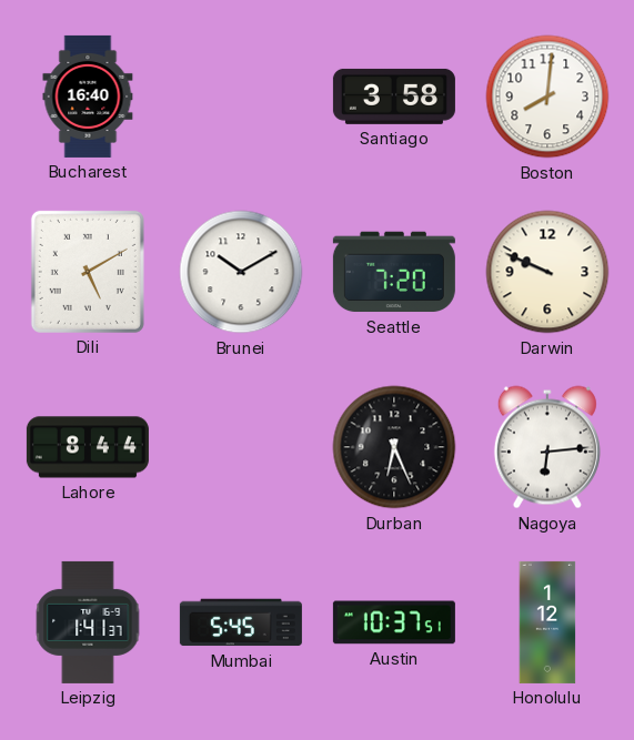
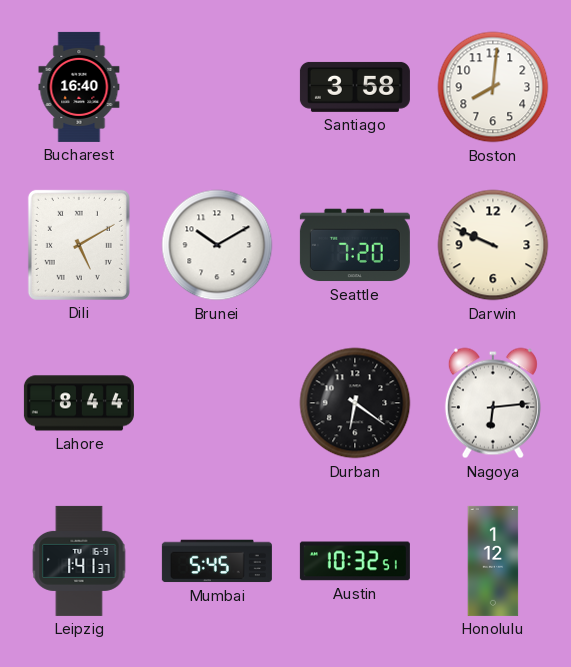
Durban: 6:26 -> 6:21
Austin: 10:37 -> 10:32
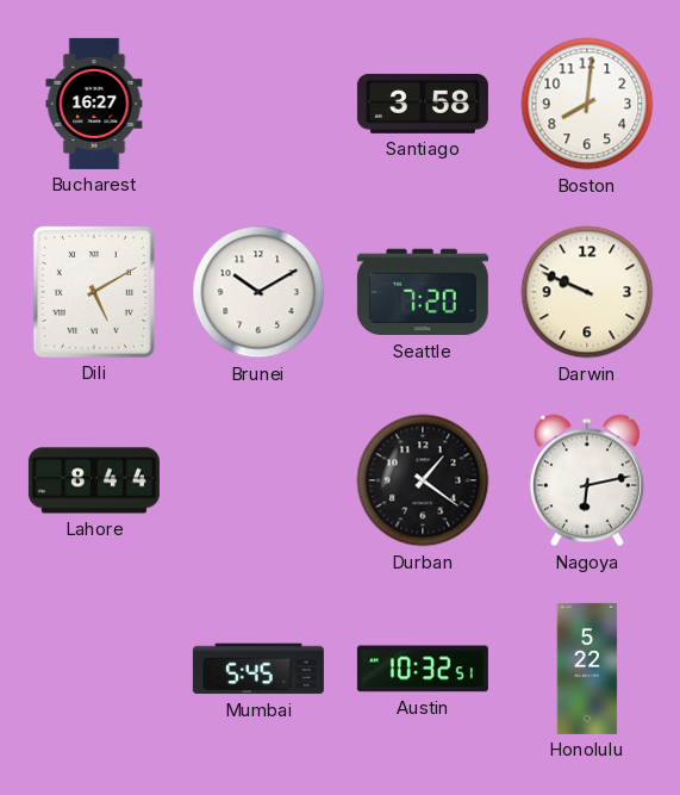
Bucharest: 16:40 -> 16:27
Durban: 6:21 -> 1:21
Nagoya: 6:14 -> 6:13
Leipzig: 1:41 -> none
Honolulu: 1:12 -> 5:22
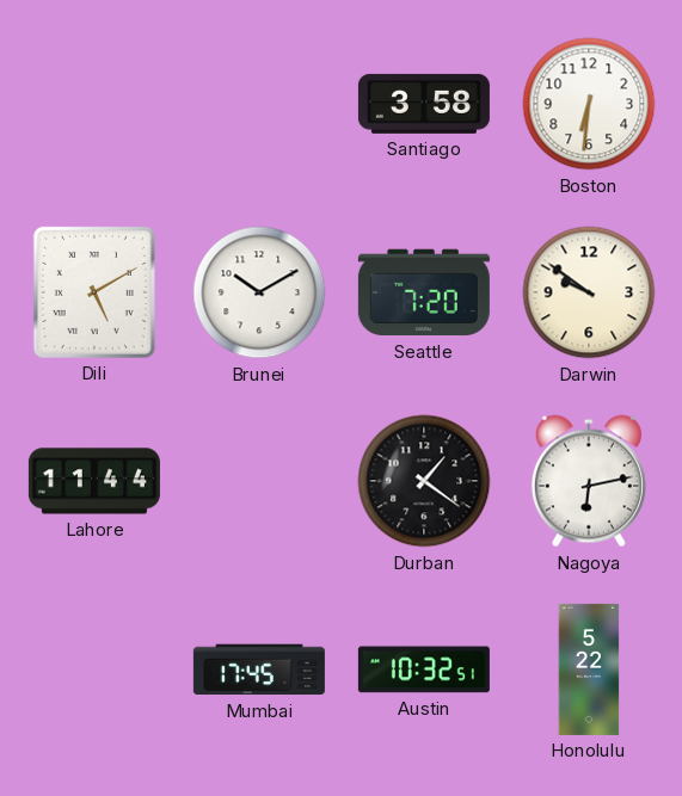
Bucharest: 16:27 -> none
Boston: 8:01 -> 6:31
Darwin: 9:49 -> 9:51
Lahore: 8:44 -> 11:44
Mumbai: 5:45 -> 17:45
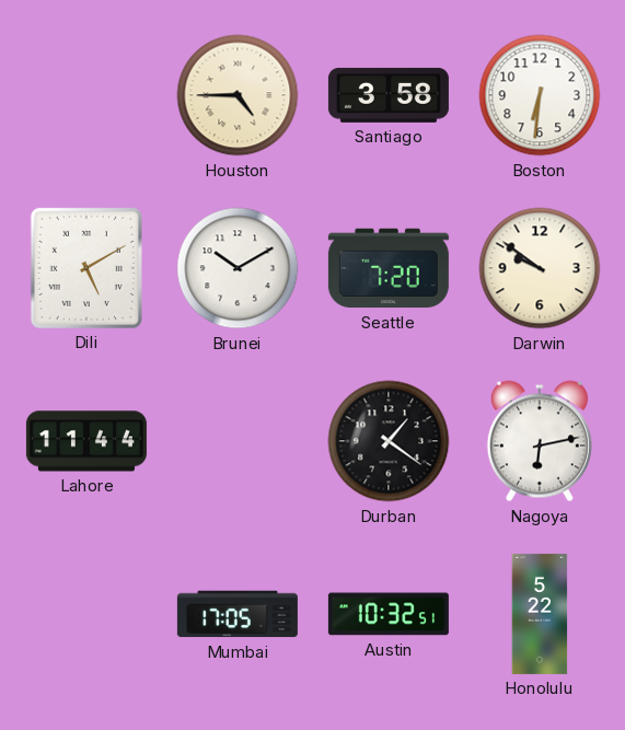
Houston: none -> 4:45
Mumbai: 17:45 -> 17:05
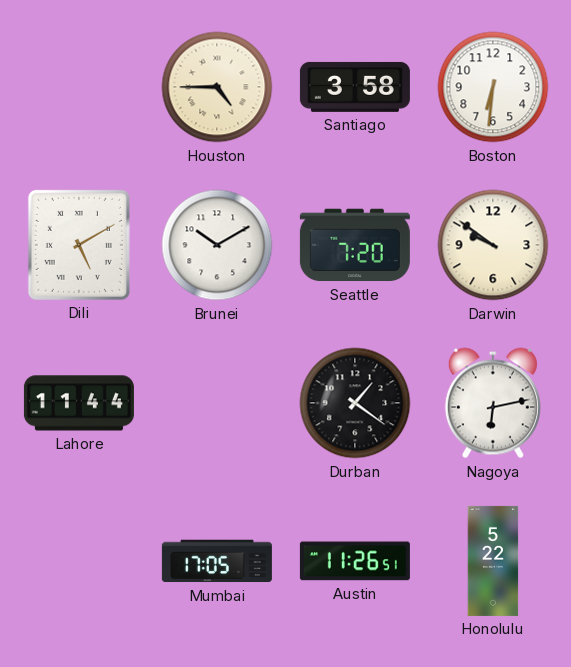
Austin: 10:32 -> 11:26
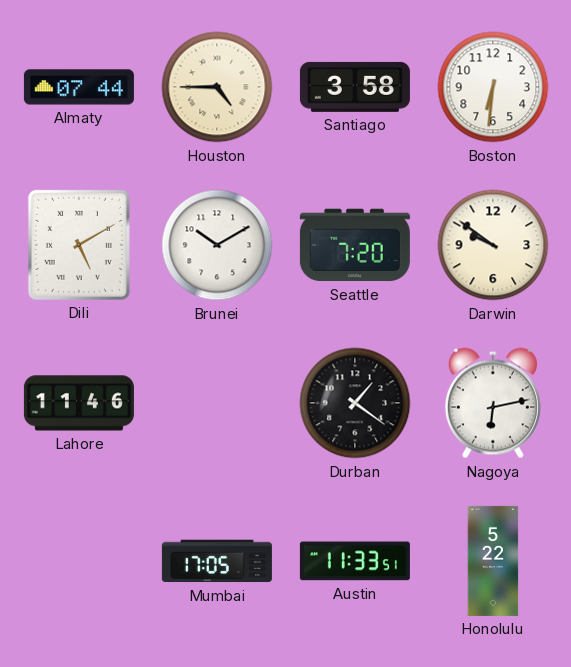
Almaty: none -> 07:44
Lahore: 11:44 -> 11:46
Austin: 11:26 -> 11:33
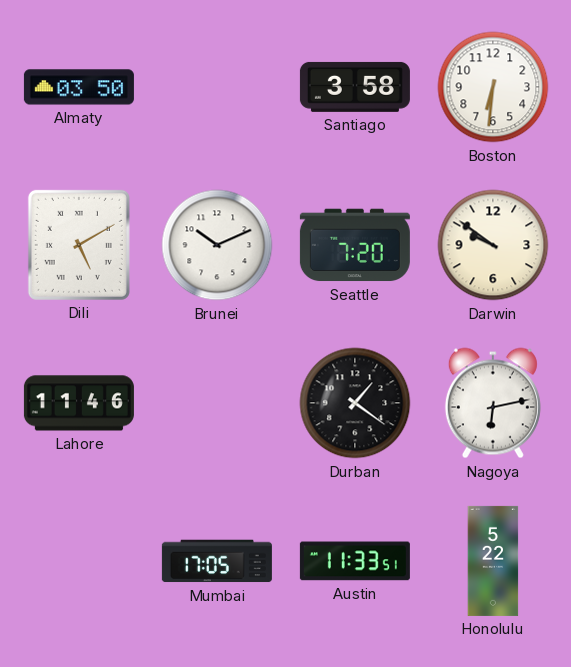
Almaty: 07:44 -> 03:50
Houston: 4:45 -> none
Brunei: 10:10 -> 10:11
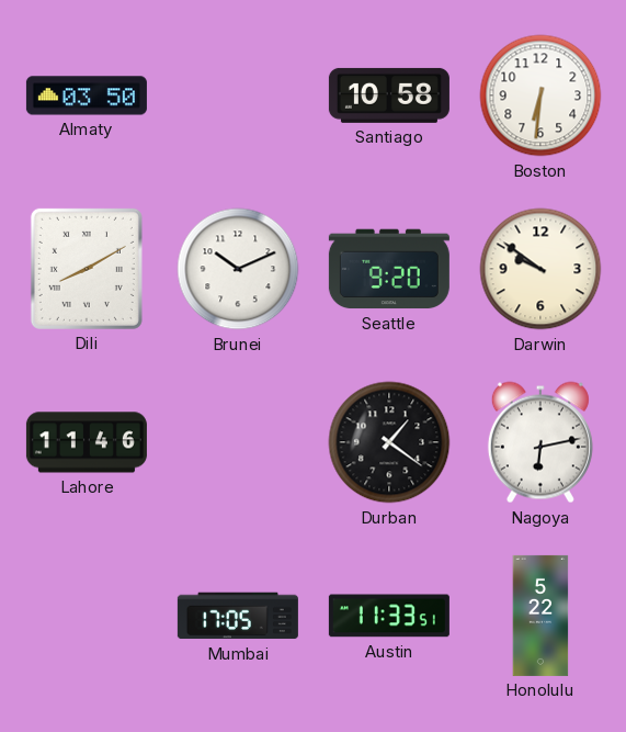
Santiago: 3:58 -> 10:58
Dili: 5:10 -> 8:10
Seattle: 7:20 -> 9:20
